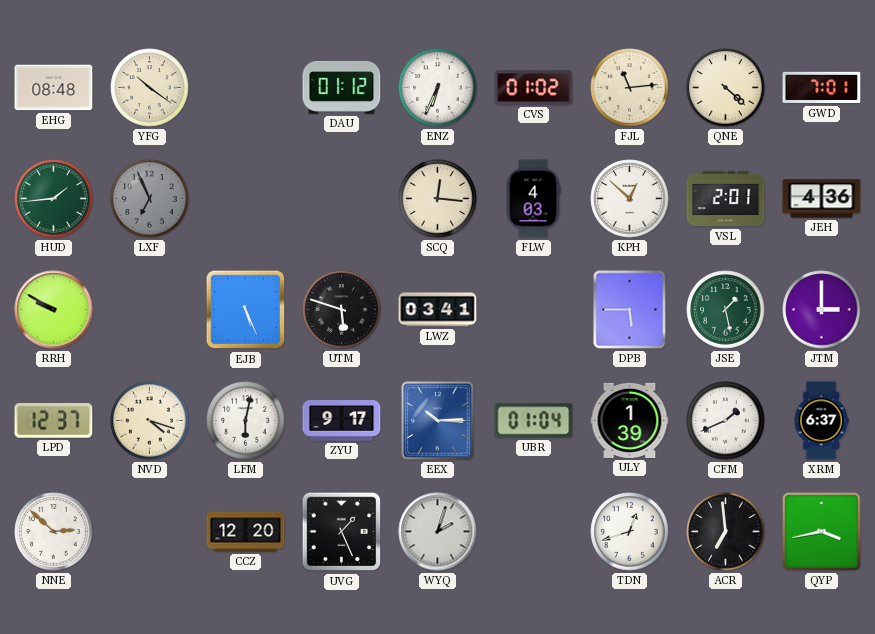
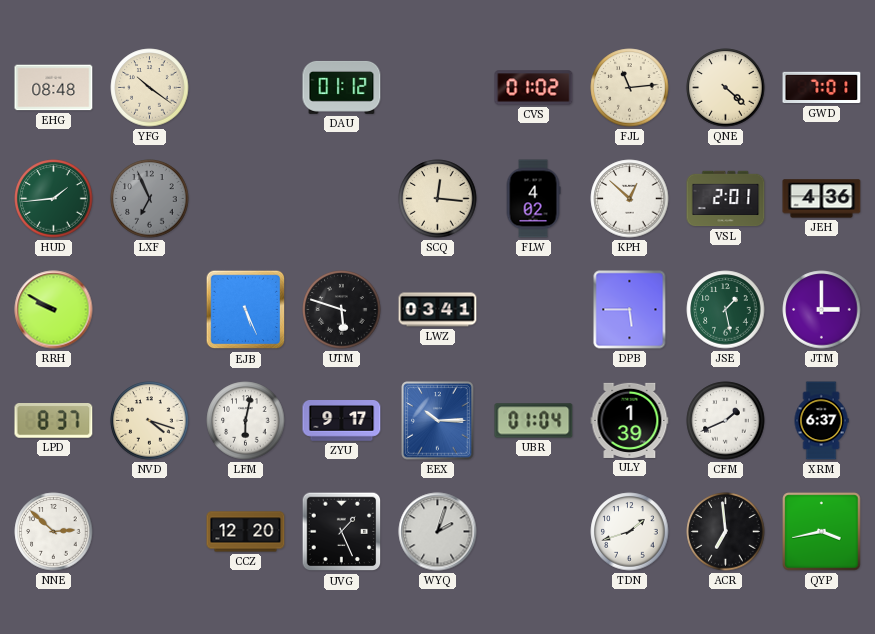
ENZ: 6:34 -> none
FLW: 4:03 -> 4:02
LPD: 12:37 -> 8:37
TDN: 12:42 -> 1:42
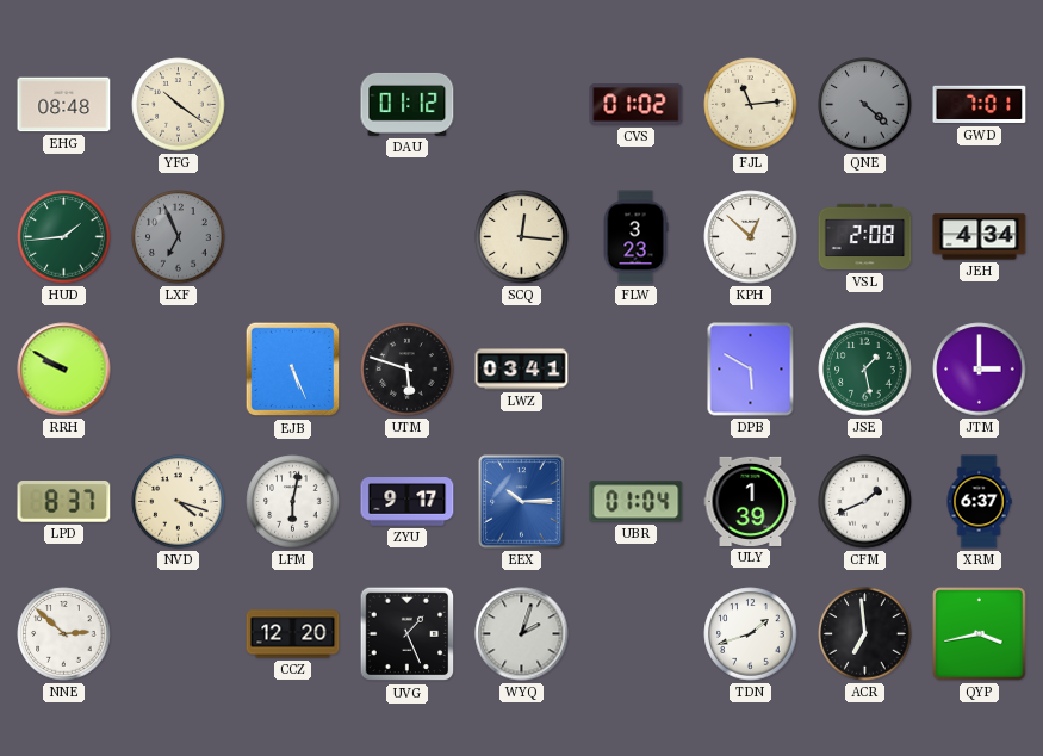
QNE dial: cream -> grey
FLW: 4:02 -> 3:23
VSL: 2:01 -> 2:08
JEH: 4:36 -> 4:34
DPB: 5:45 -> 5:50
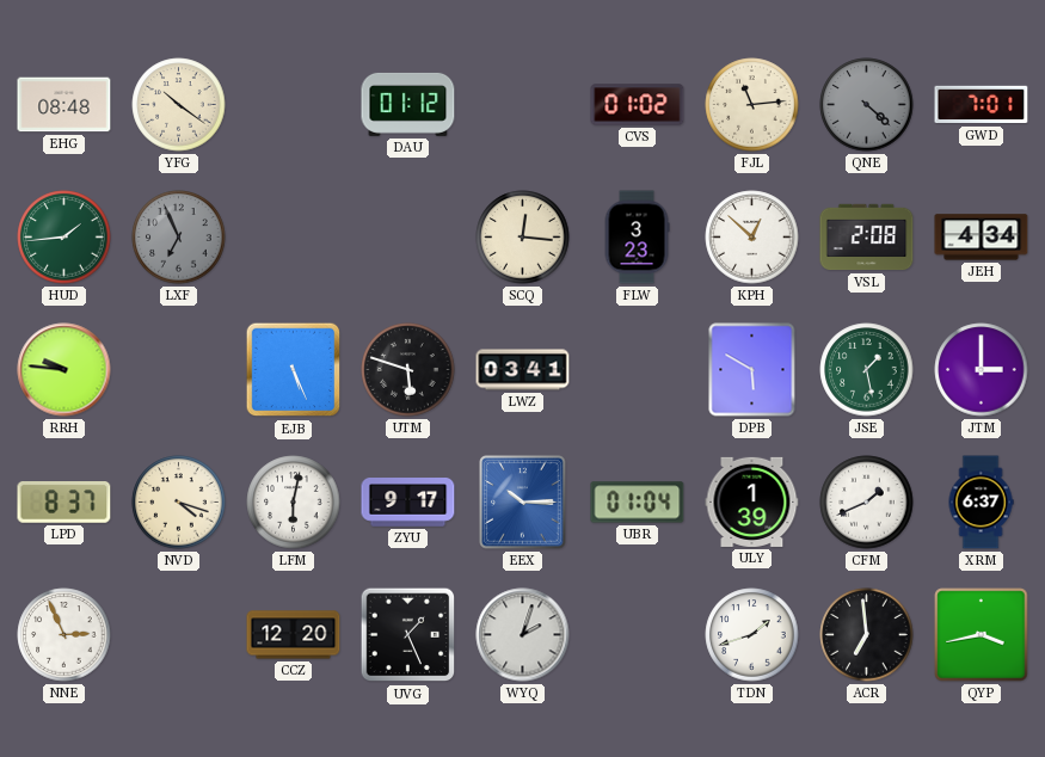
RRH: 9:50 -> 9:46
NNE: 2:52 -> 2:56
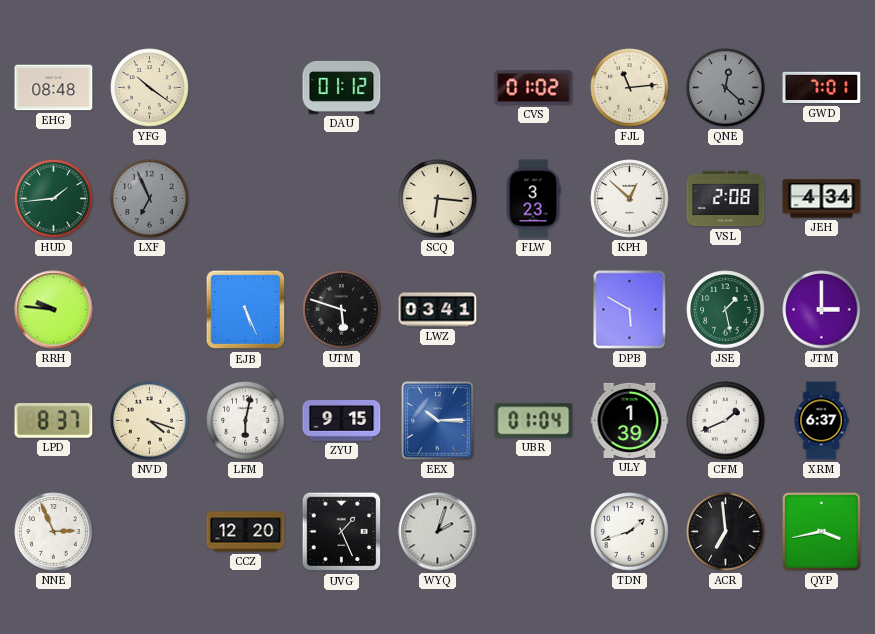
QNE: 4:22 -> 12:22
SCQ: 12:16 -> 6:16
ZYU: 9:17 -> 9:15
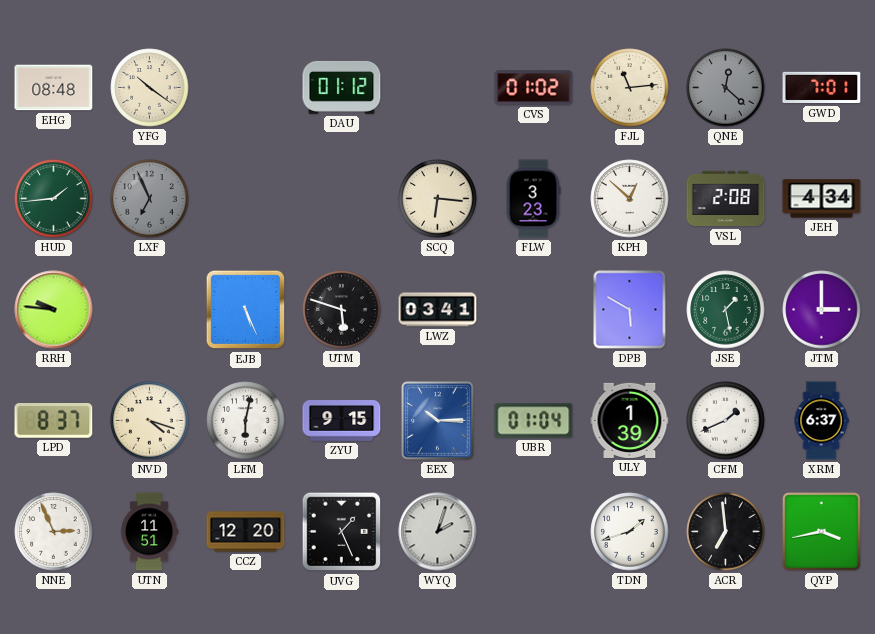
UTN: none -> 11:51
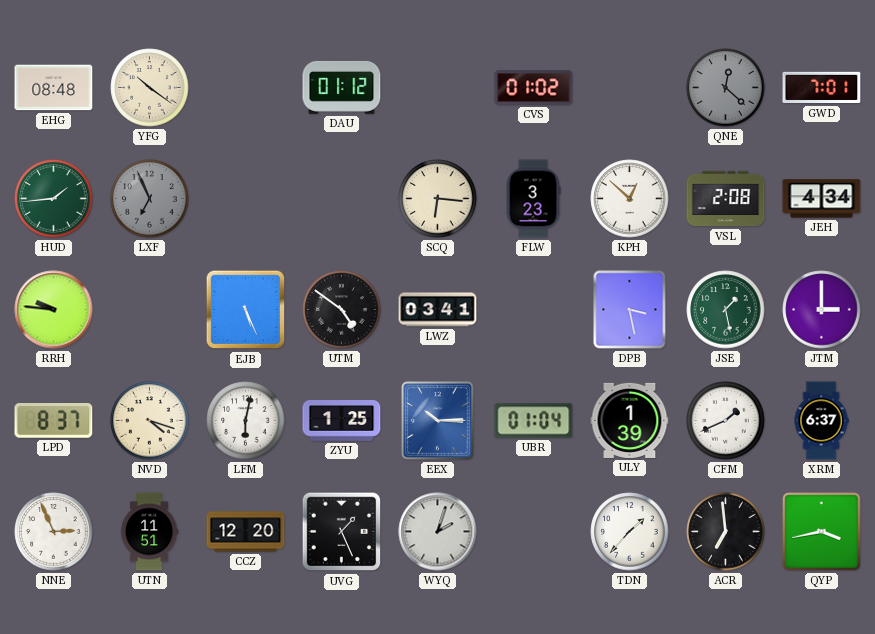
FJL: 11:14 -> none
UTM: 5:48 -> 4:51
DPB: 5:50 -> 3:28
ZYU: 9:15 -> 1:25
TDN: 1:42 -> 1:37
